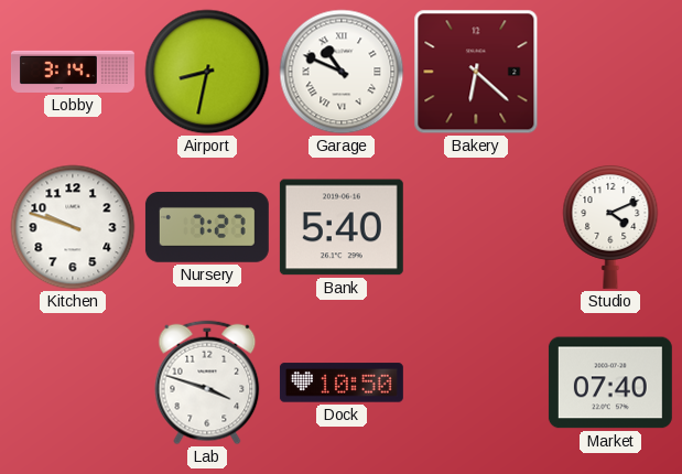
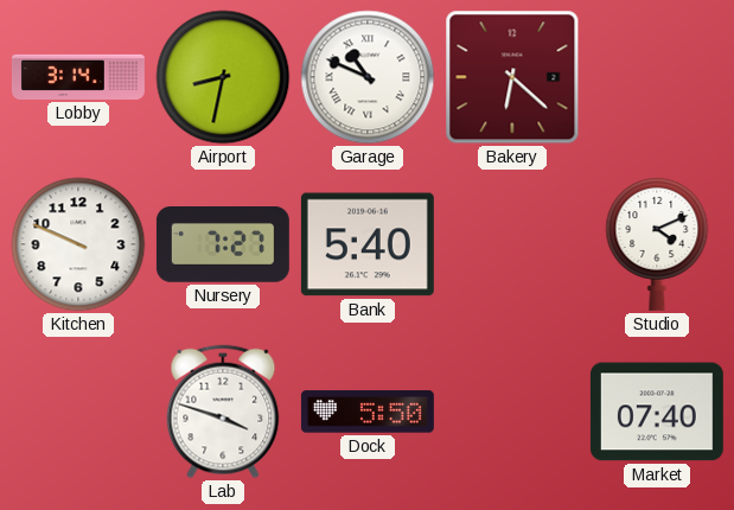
Kitchen: 9:48 -> 9:49
Dock: 10:50 -> 5:50
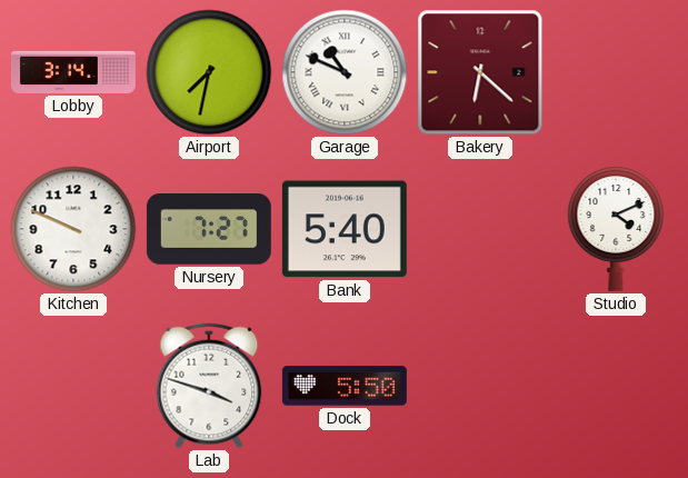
Airport: 8:32 -> 7:32
Market: 07:40 -> none
